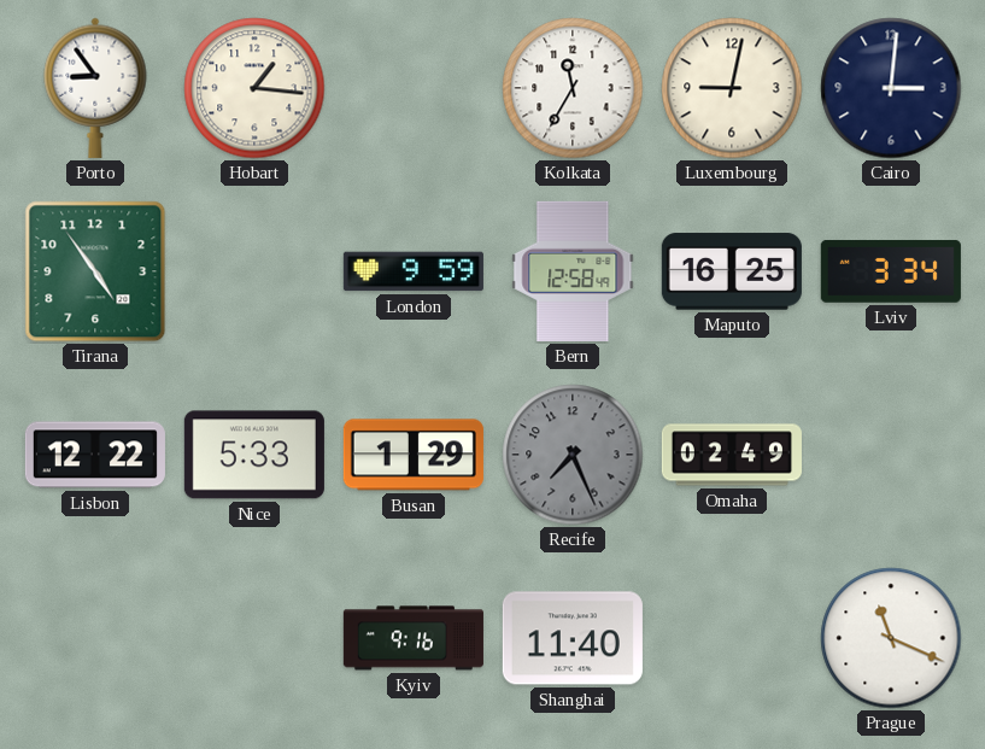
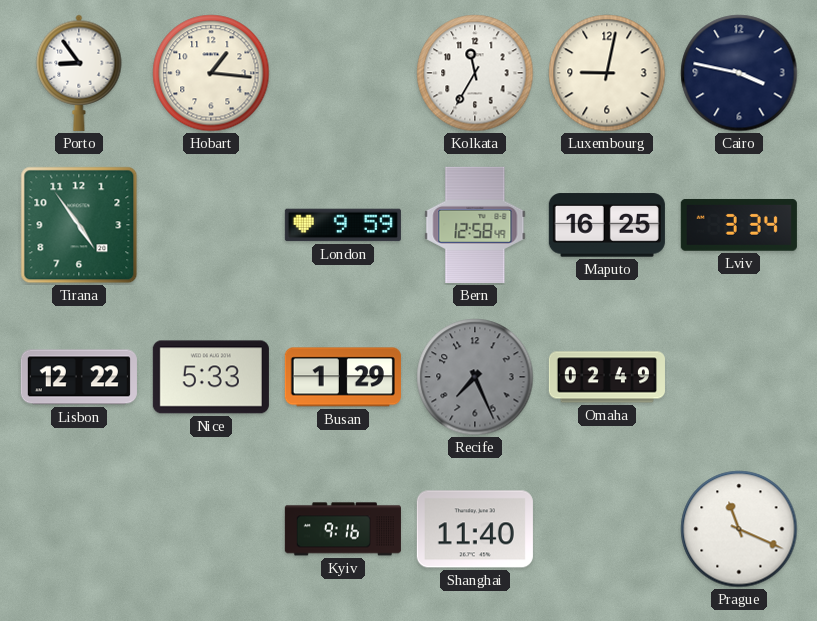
Cairo: 3:01 -> 3:47
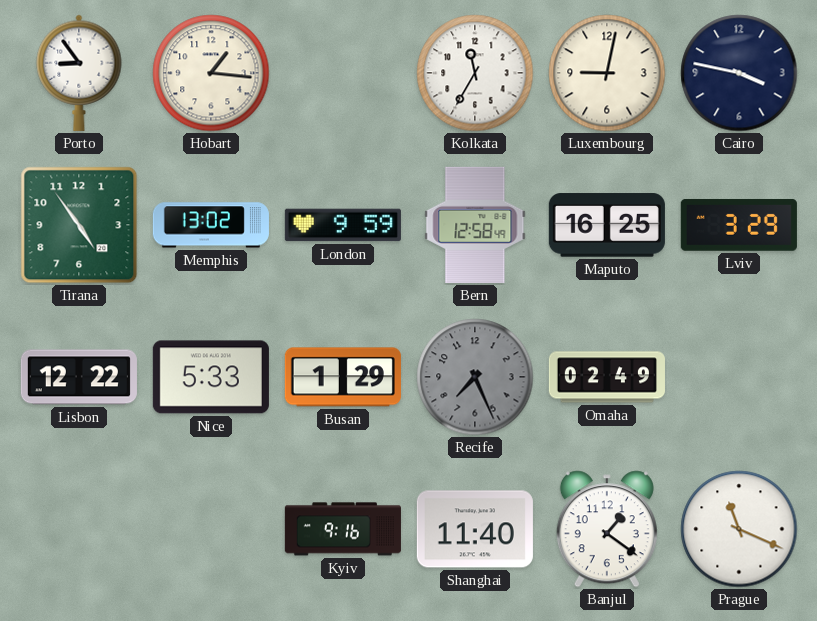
Memphis: none -> 13:02
Lviv: 3:34 -> 3:29
Banjul: none -> 1:21
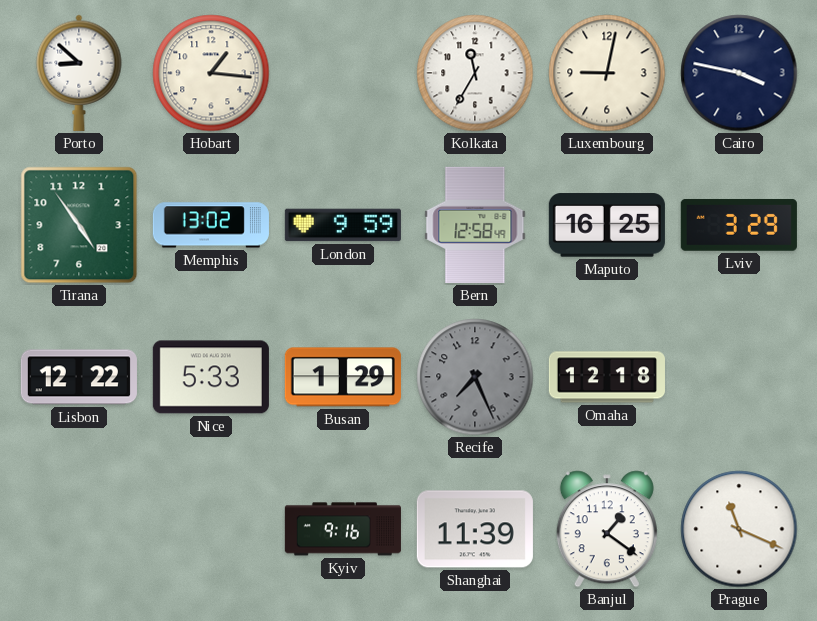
Porto: 8:54 -> 8:52
Omaha: 02:49 -> 12:18
Shanghai: 11:40 -> 11:39
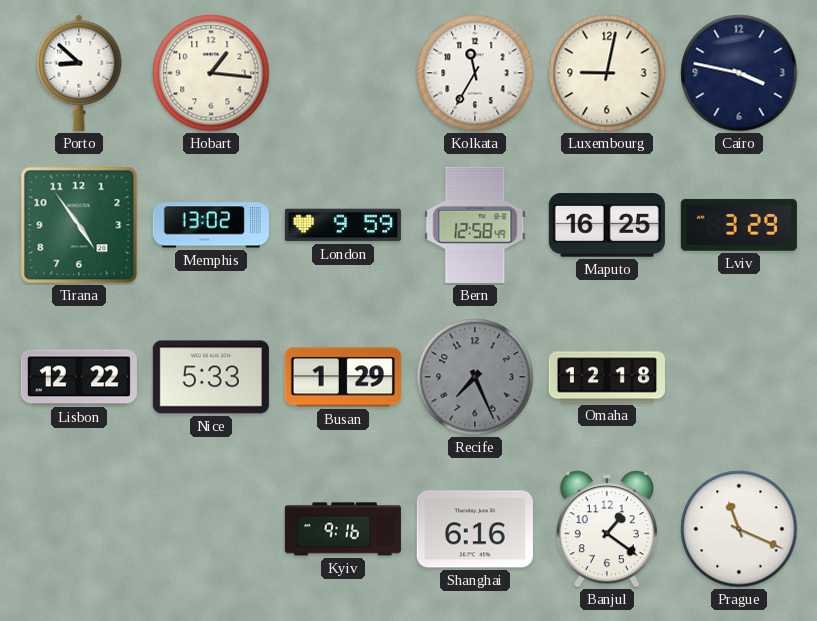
Shanghai: 11:39 -> 6:16
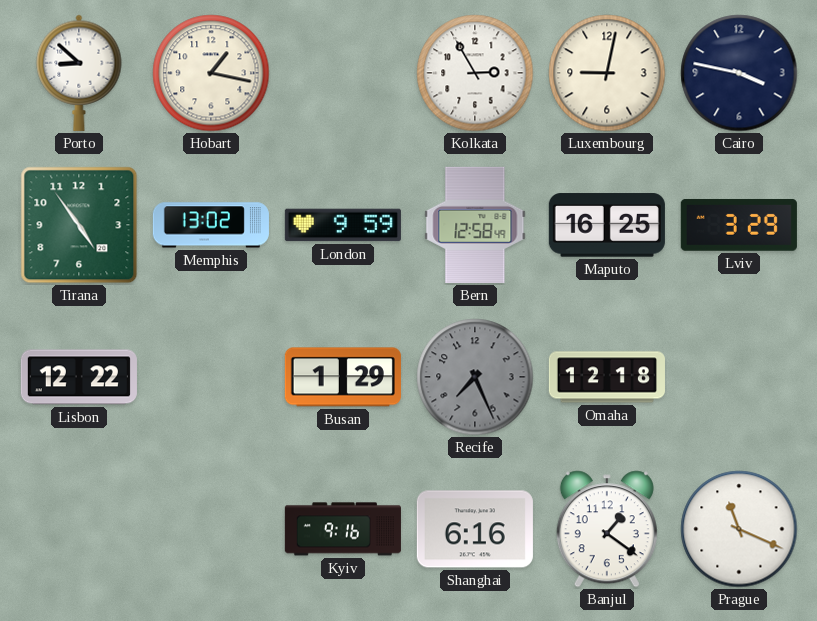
Hobart: 1:16 -> 1:17
Kolkata: 11:35 -> 2:55
Nice: 5:33 -> none
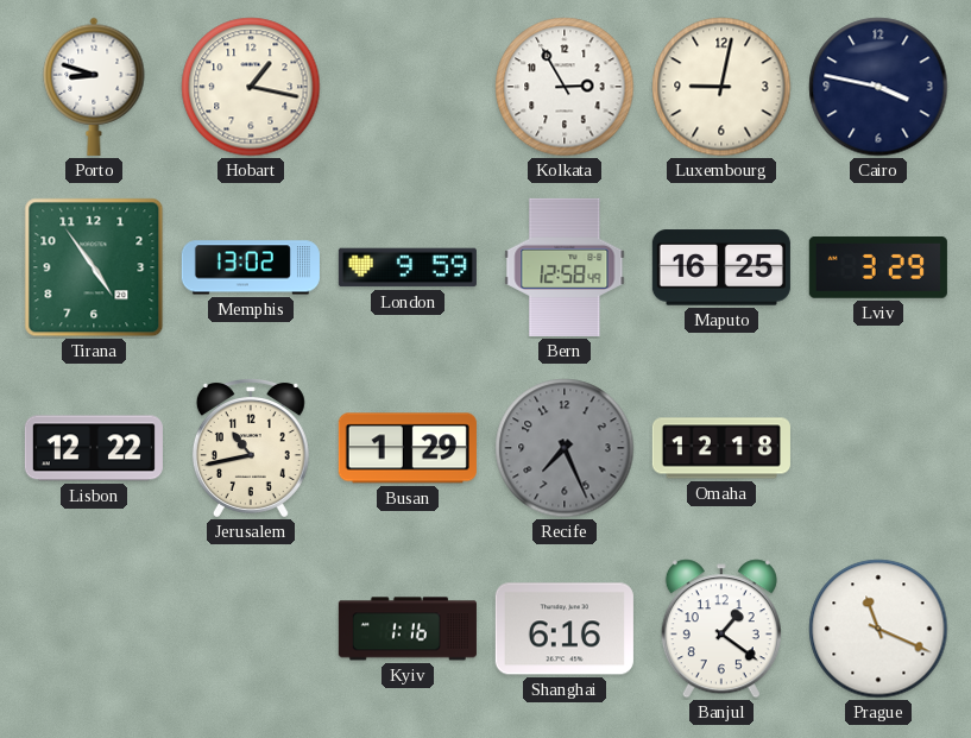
Porto: 8:52 -> 8:48
Jerusalem: none -> 10:43
Kyiv: 9:16 -> 1:16
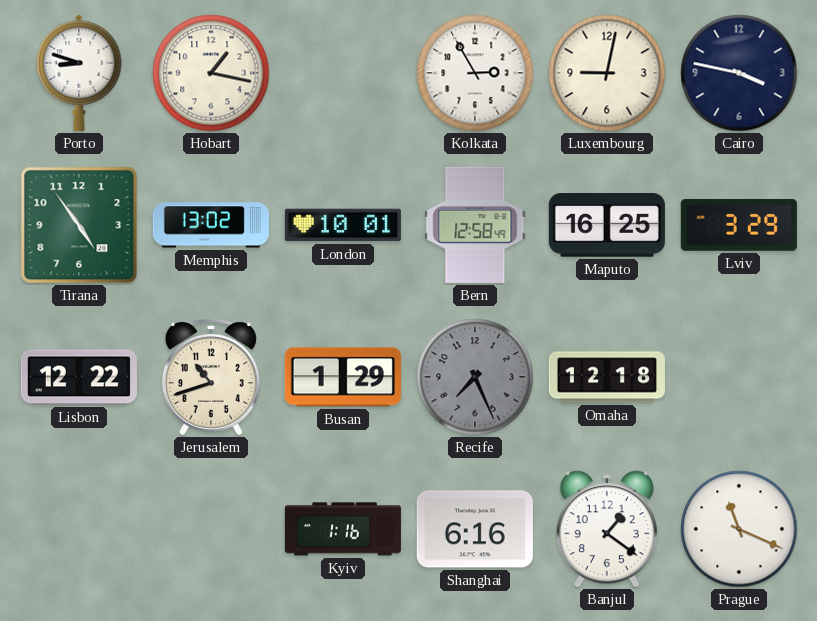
London: 9:59 -> 10:01
Jerusalem: 10:43 -> 10:42
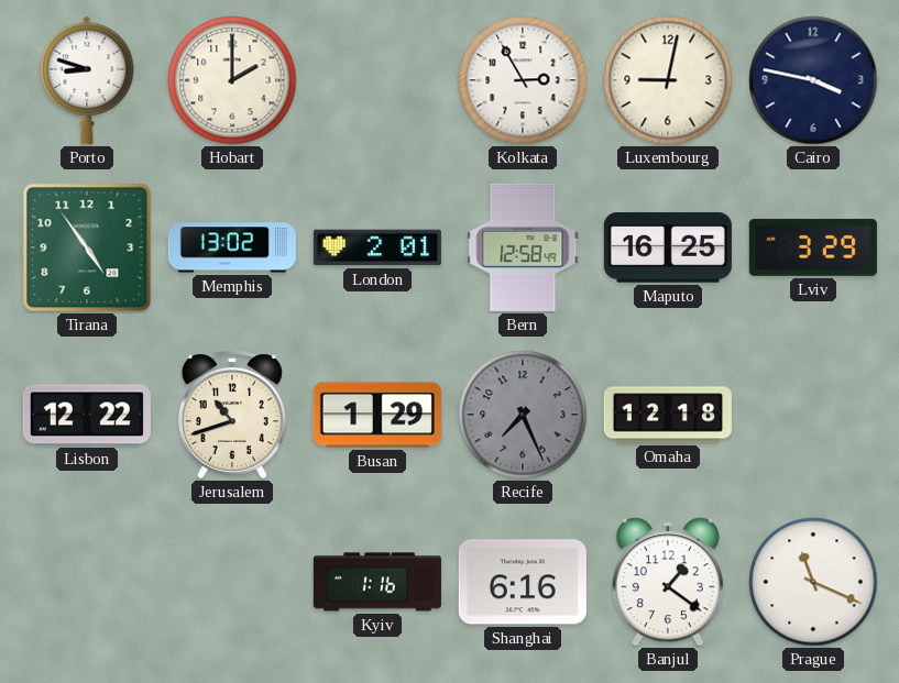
Hobart: 1:17 -> 2:00
London: 10:01 -> 2:01
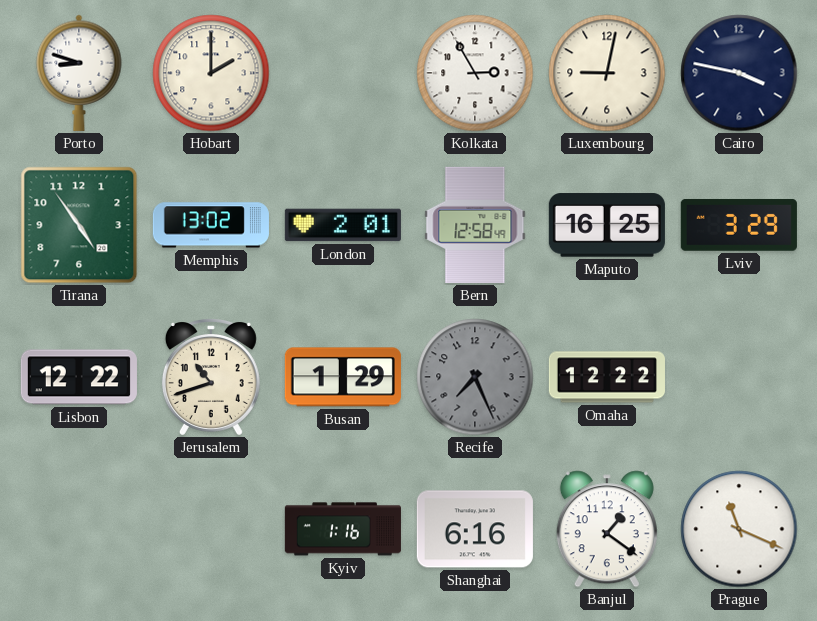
Omaha: 12:18 -> 12:22
